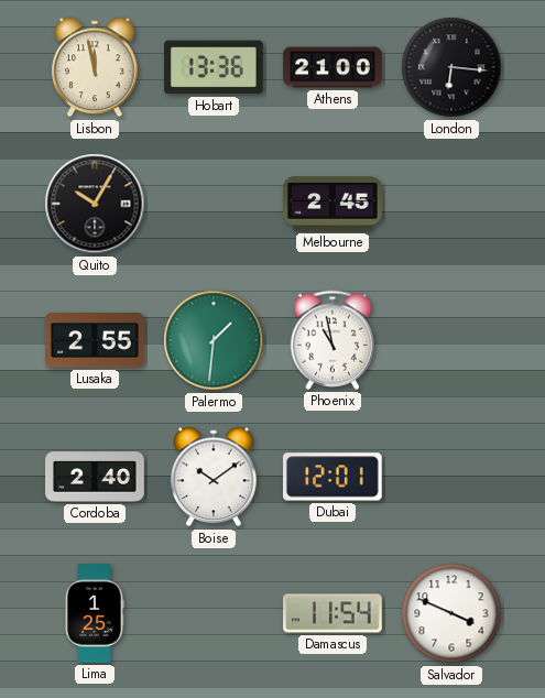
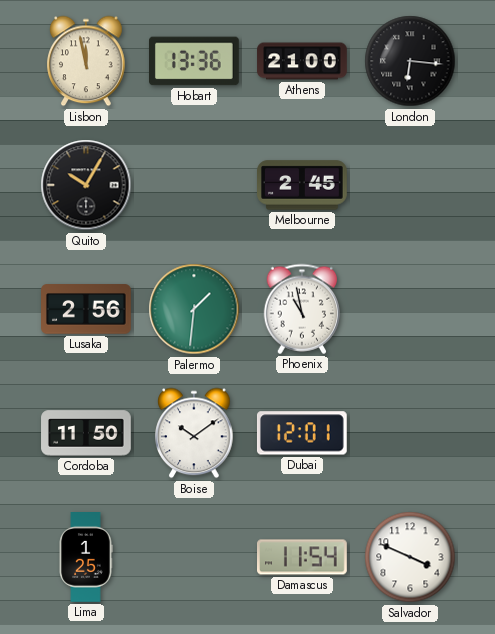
Lusaka: 2:55 -> 2:56
Cordoba: 2:40 -> 11:50
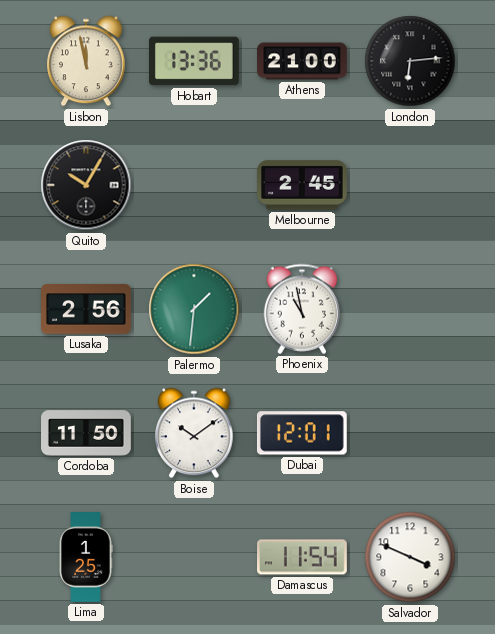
London: 6:16 -> 6:14
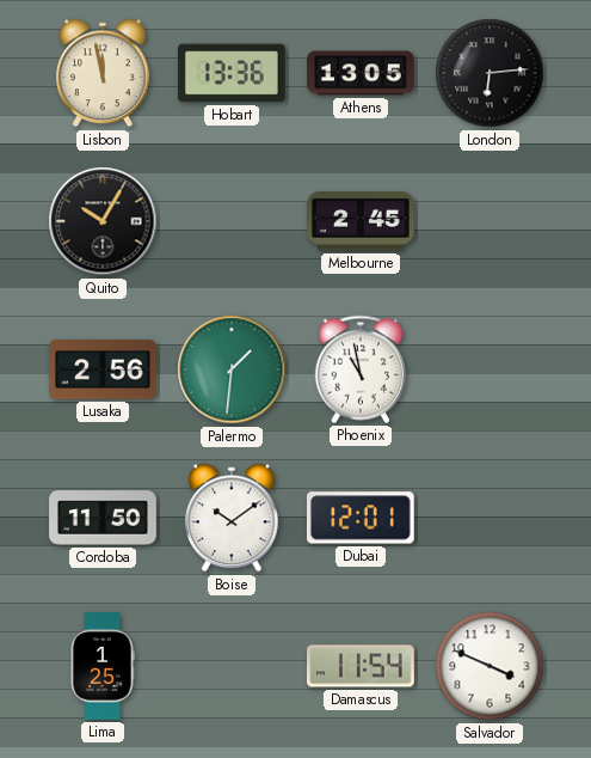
Athens: 21:00 -> 13:05
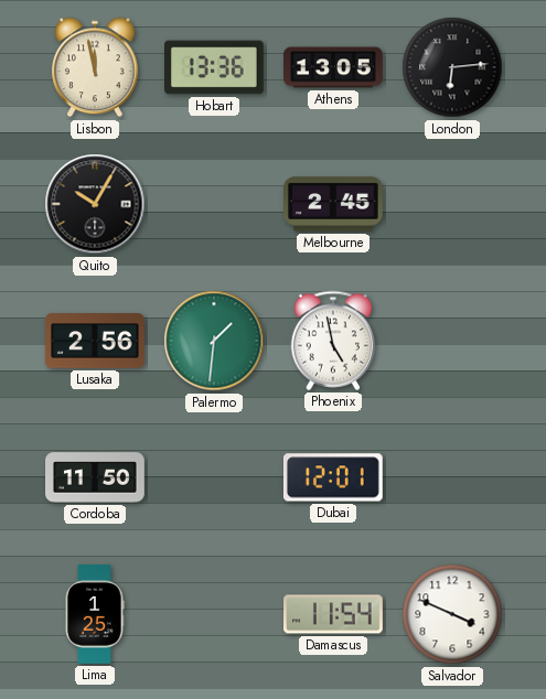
Phoenix: 10:58 -> 4:58
Boise: 10:09 -> none
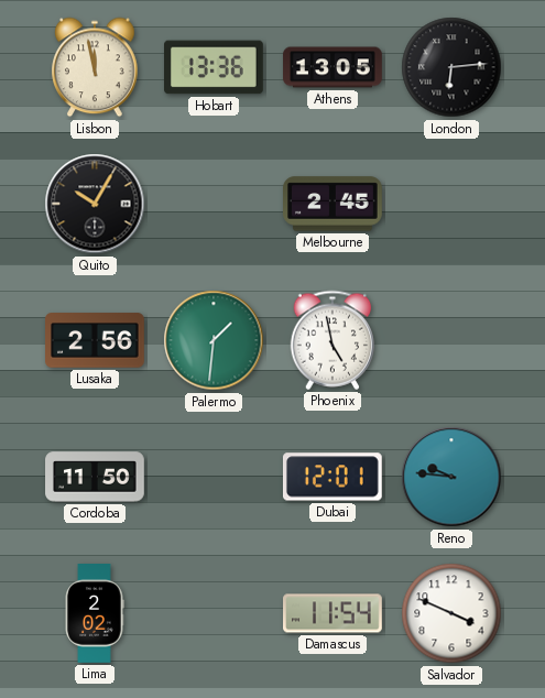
Reno: none -> 9:46
Lima: 1:25 -> 2:02
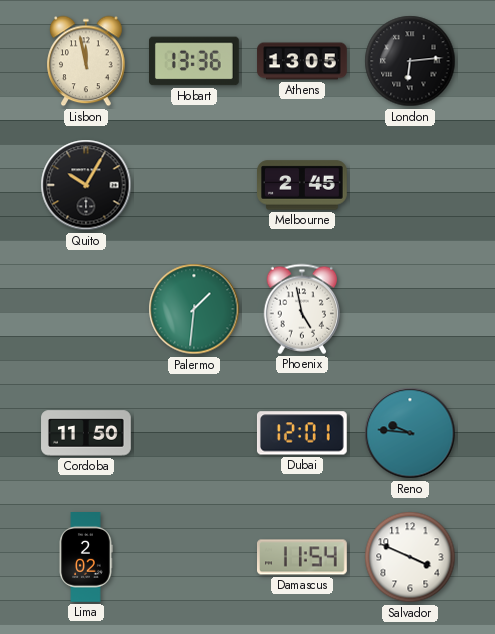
Lusaka: 2:56 -> none
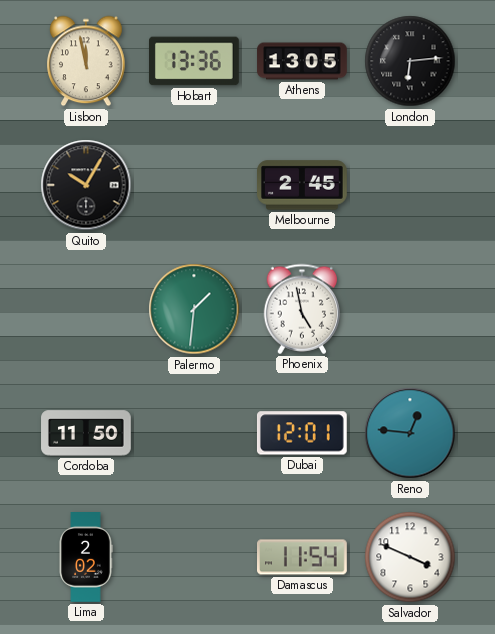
Reno: 9:46 -> 12:46
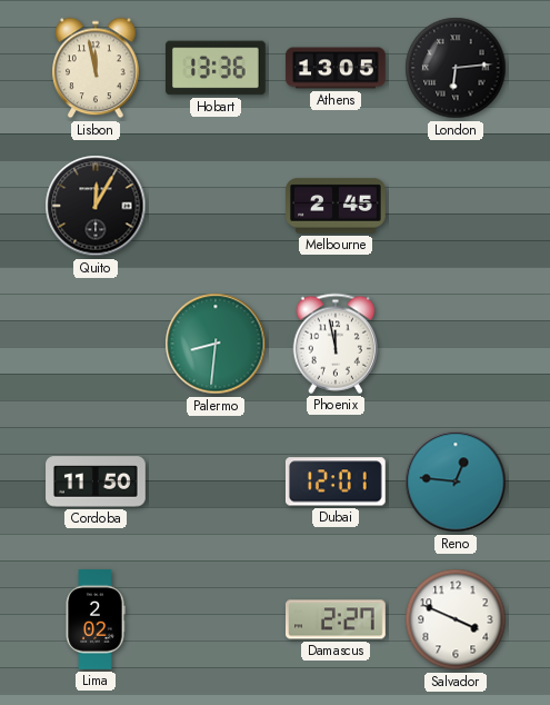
Quito: 10:05 -> 12:05
Palermo: 1:31 -> 8:31
Phoenix: 4:58 -> 11:58
Damascus: 11:54 -> 2:27
